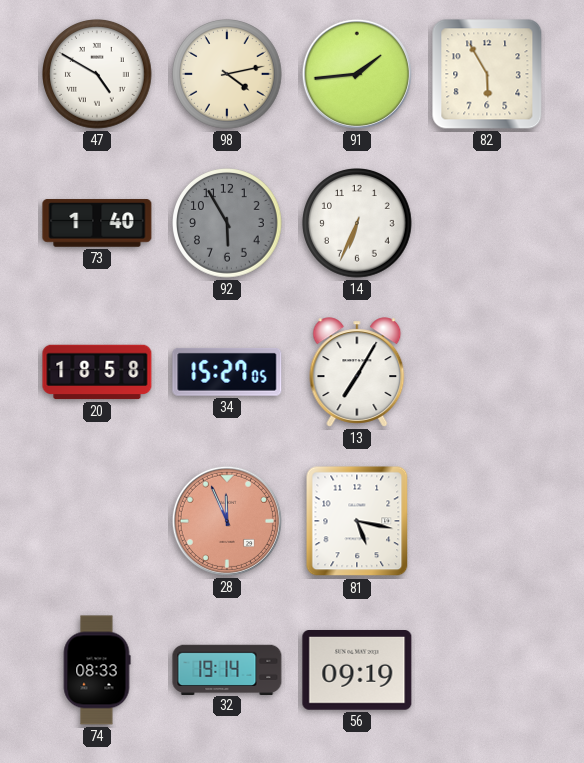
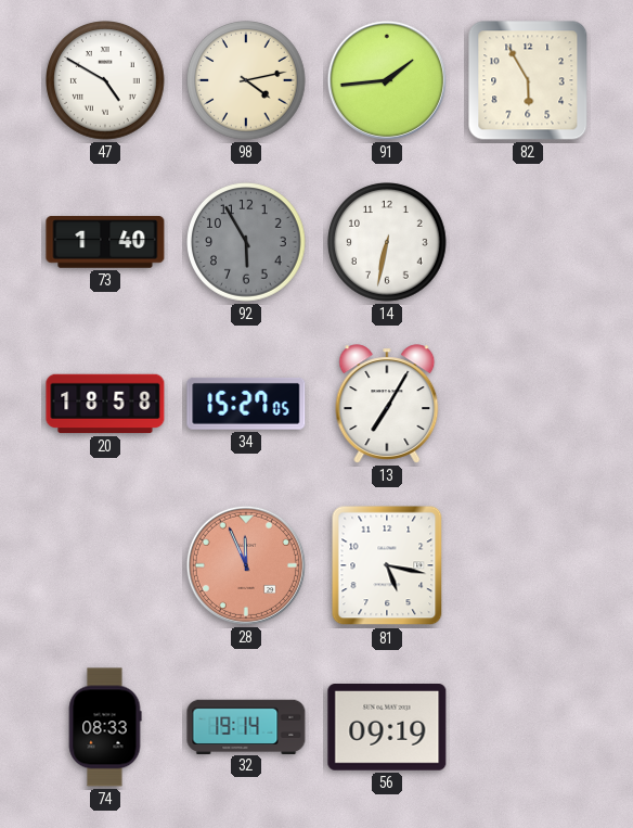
14: 6:34 -> 6:32
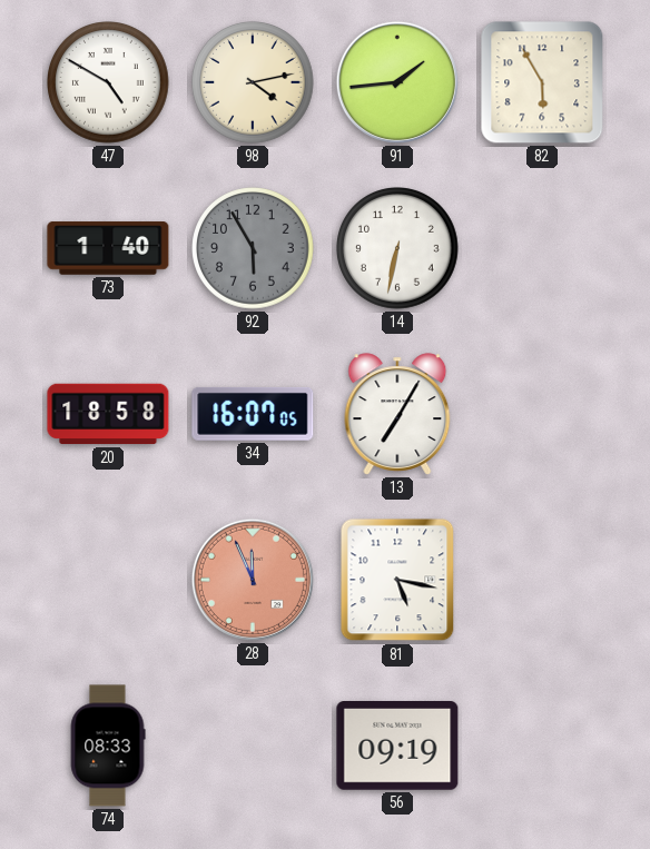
34: 15:27 -> 16:07
32: 19:14 -> none
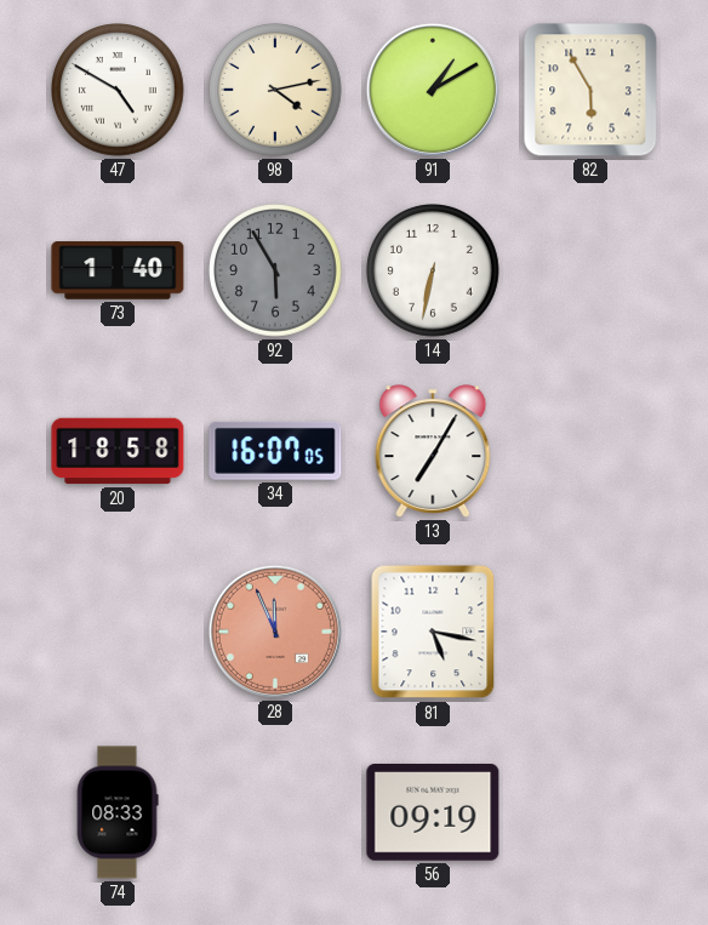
91: 1:44 -> 1:10
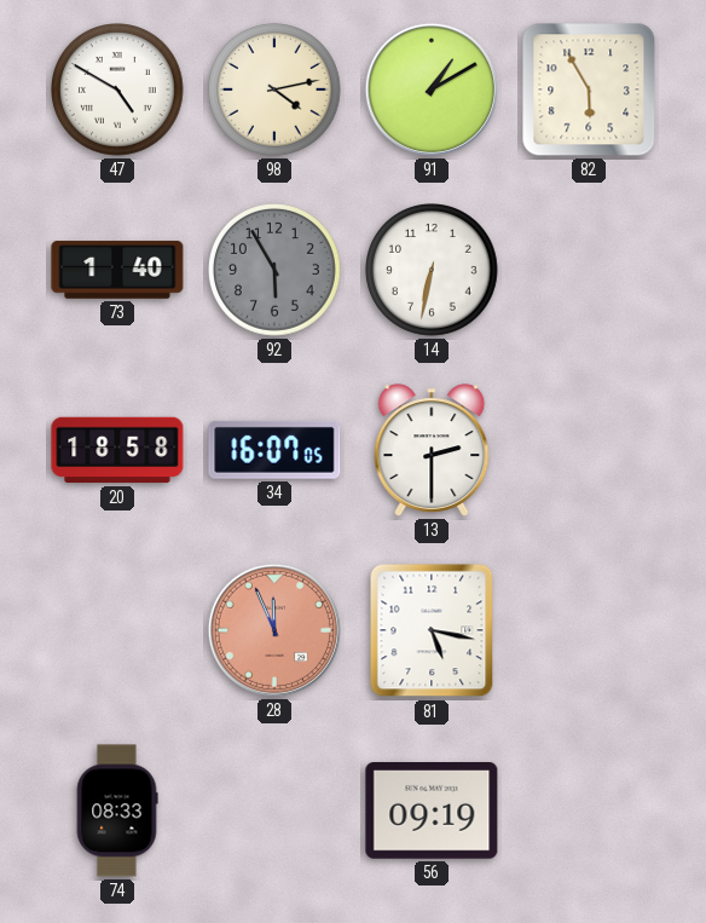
13: 7:05 -> 2:30
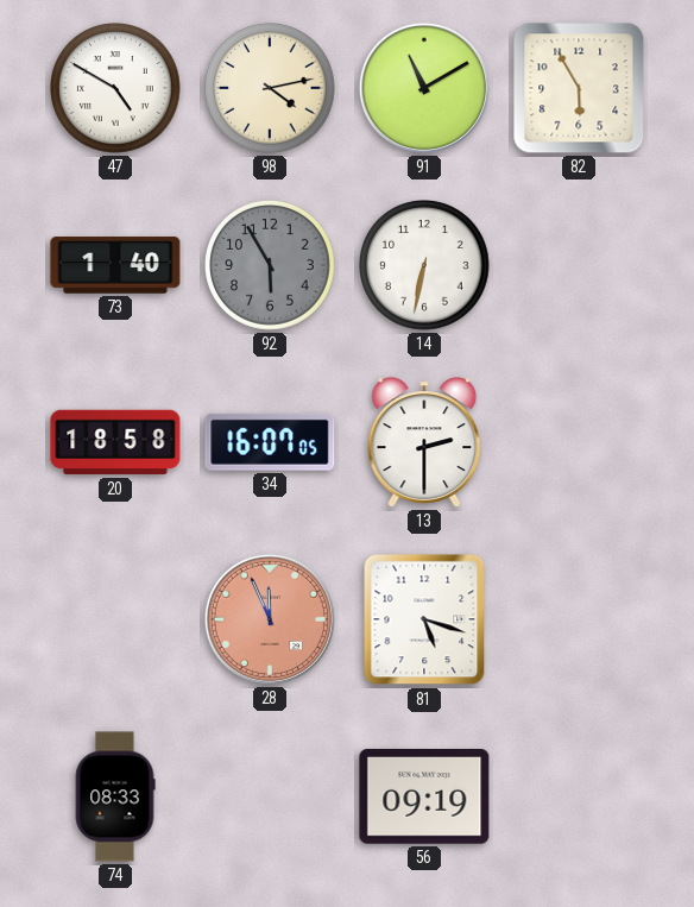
91: 1:10 -> 11:10
81: 5:17 -> 5:18
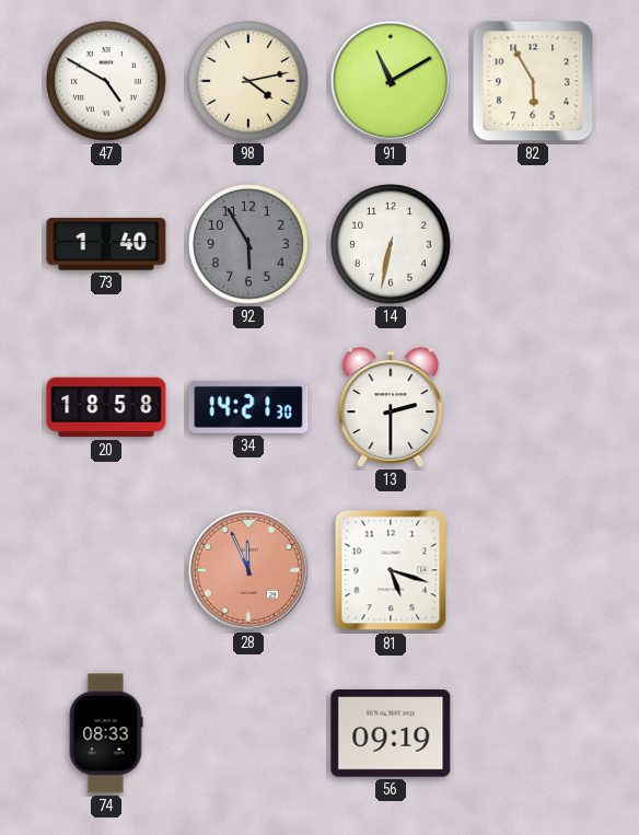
34: 16:07 -> 14:21
